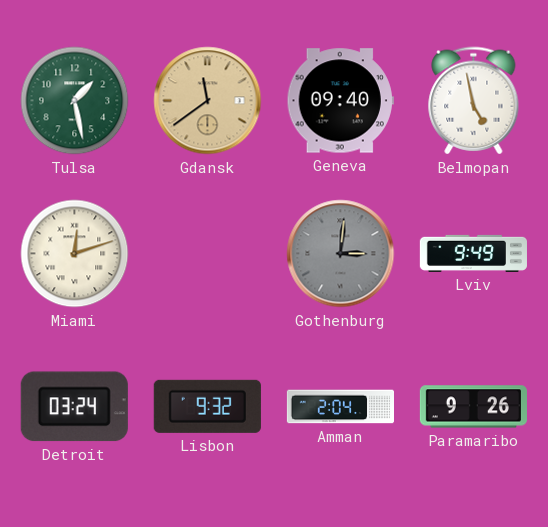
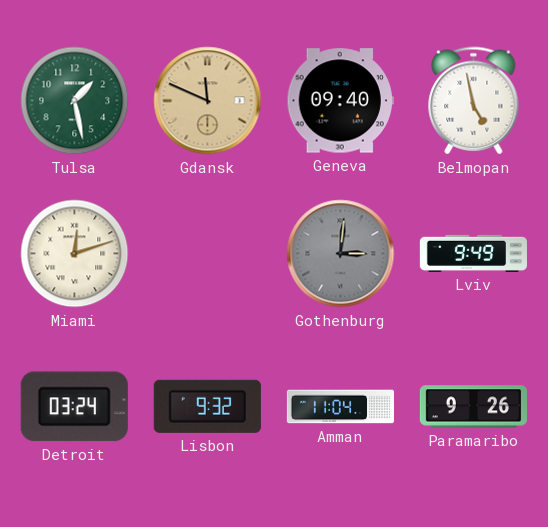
Gdansk: 11:39 -> 11:49
Amman: 2:04 -> 11:04
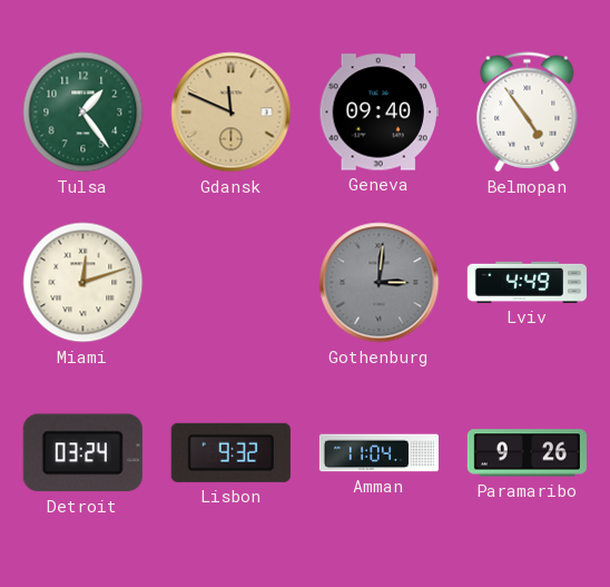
Tulsa: 1:28 -> 1:24
Belmopan: 4:58 -> 4:54
Lviv: 9:49 -> 4:49
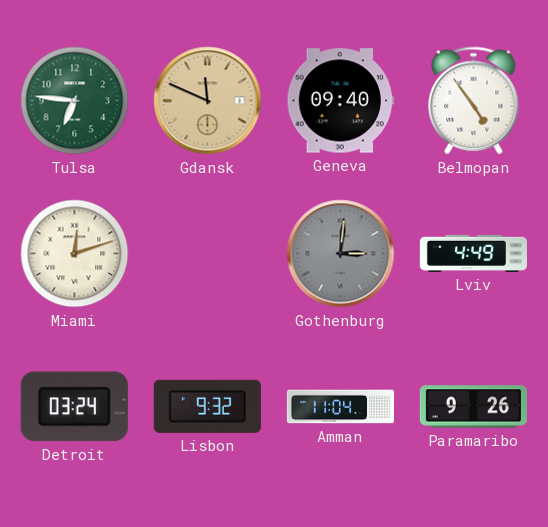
Tulsa: 1:24 -> 6:46
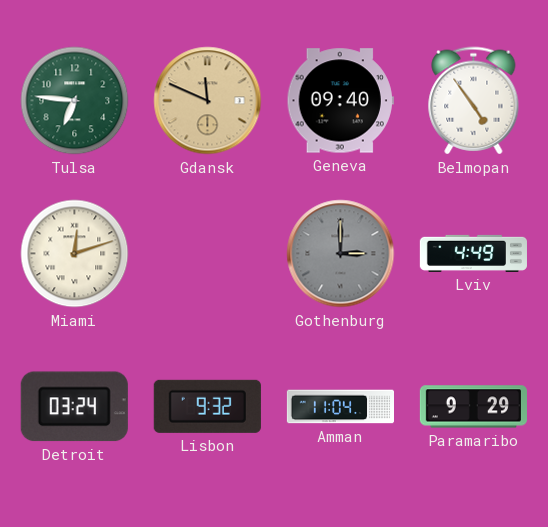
Gothenburg: 3:01 -> 3:00
Paramaribo: 9:26 -> 9:29
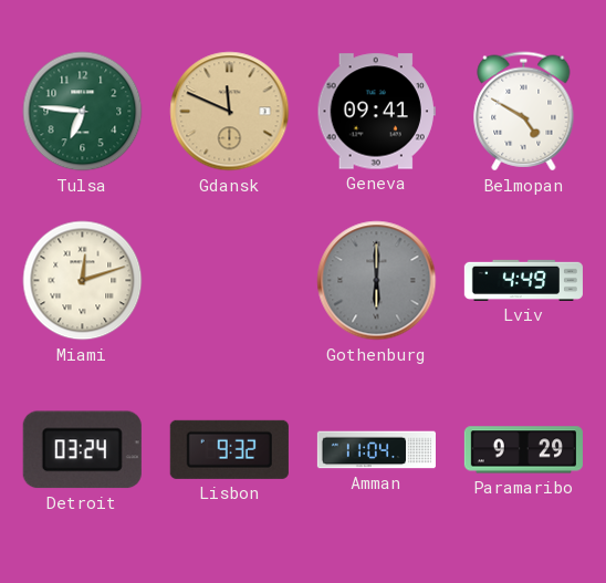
Geneva: 09:40 -> 09:41
Belmopan: 4:54 -> 4:50
Gothenburg: 3:00 -> 6:00
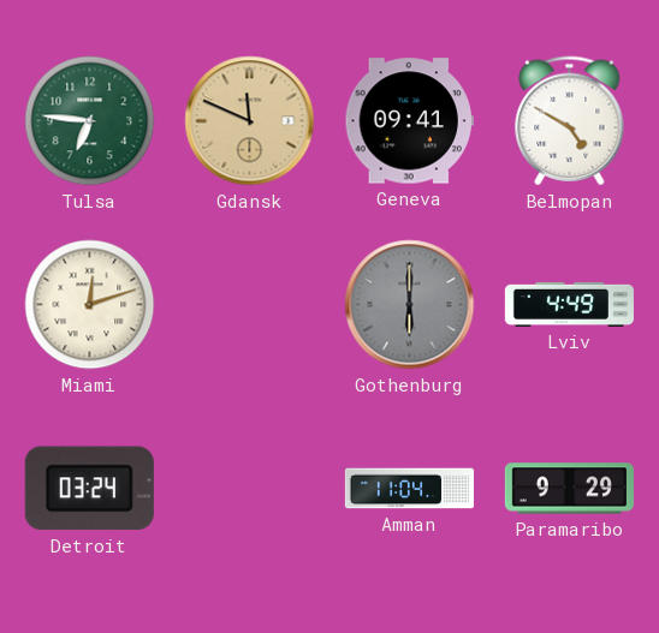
Lisbon: 9:32 -> none
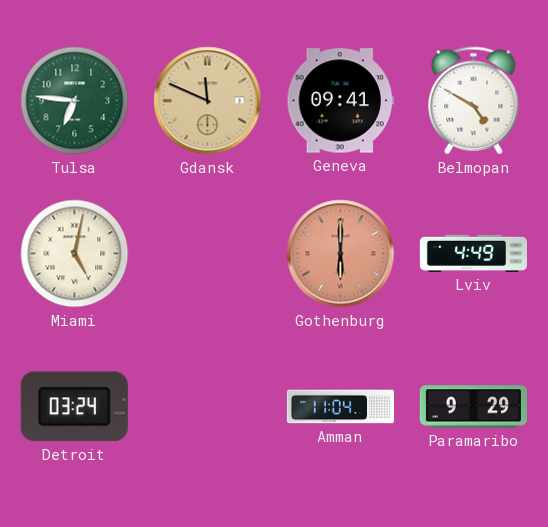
Miami: 12:12 -> 5:02
Gothenburg dial: grey -> salmon
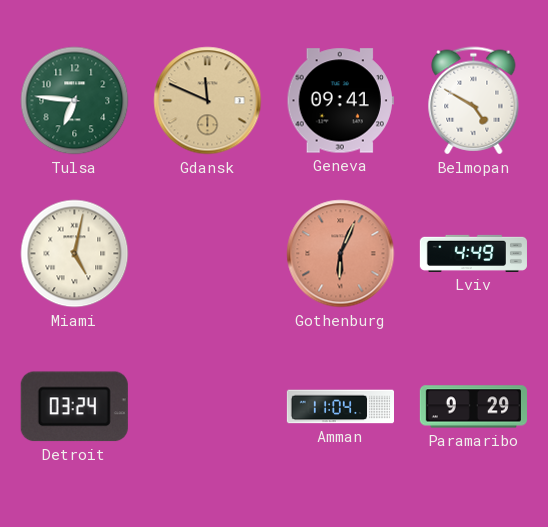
Gothenburg: 6:00 -> 6:04
